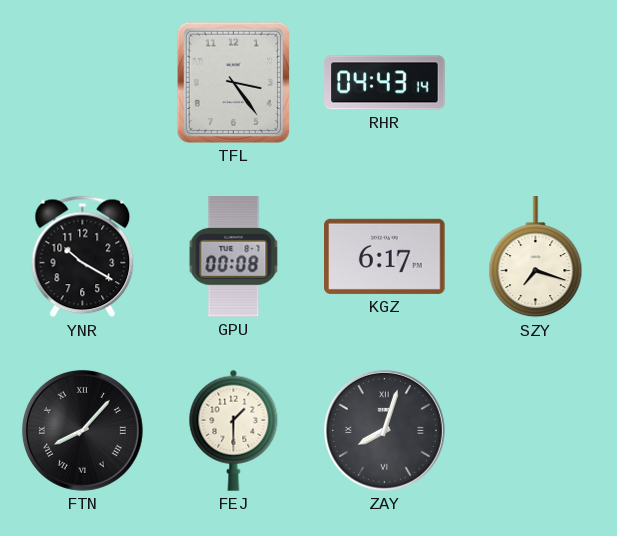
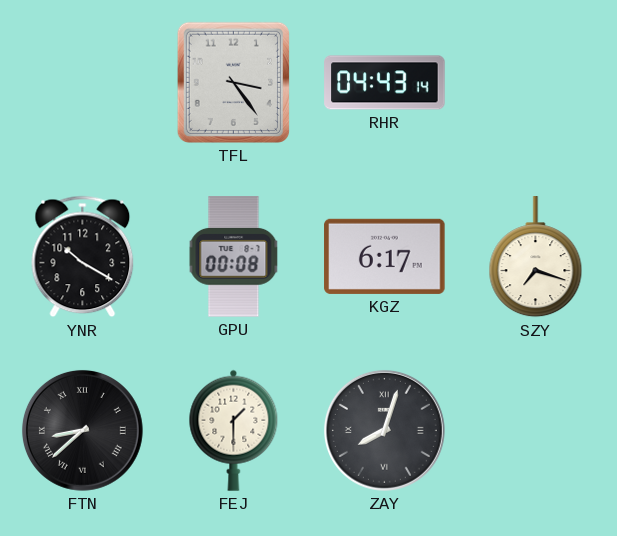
FTN: 8:07 -> 8:38
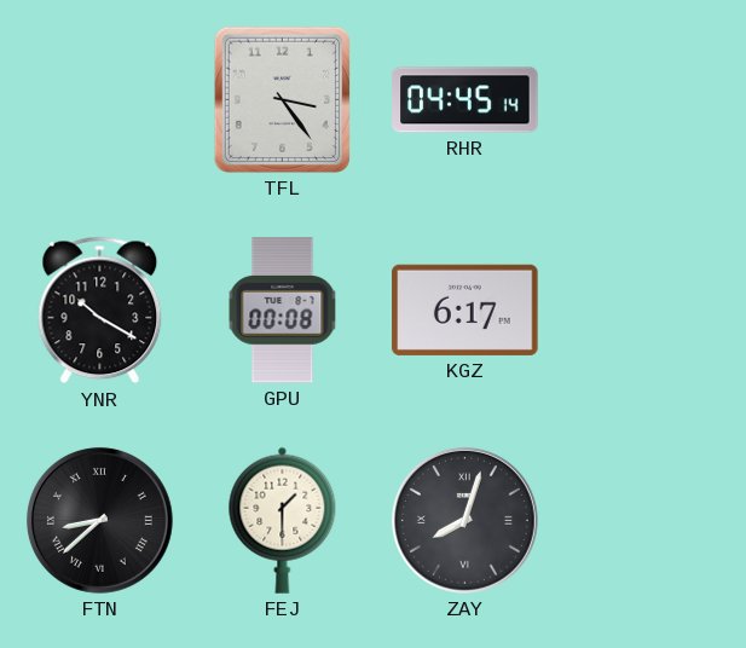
RHR: 04:43 -> 04:45
SZY: 7:18 -> none
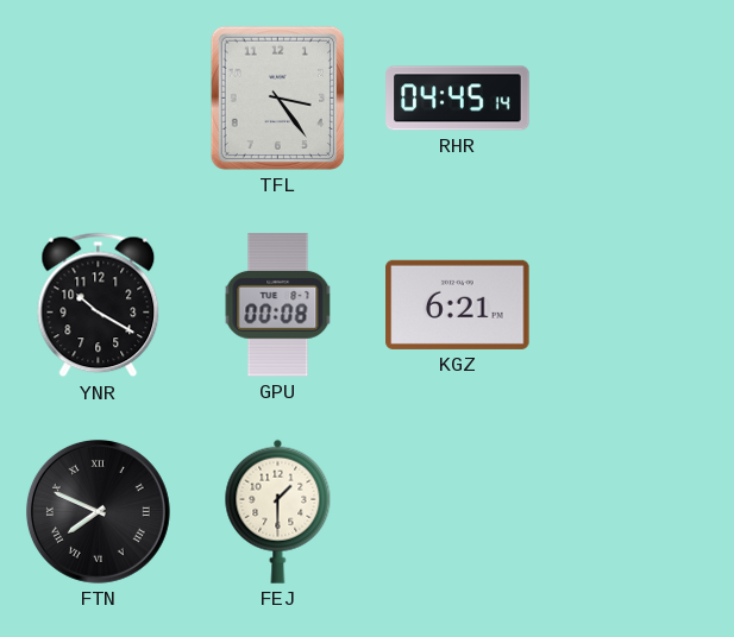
KGZ: 6:17 -> 6:21
FTN: 8:38 -> 7:49
ZAY: 8:03 -> none
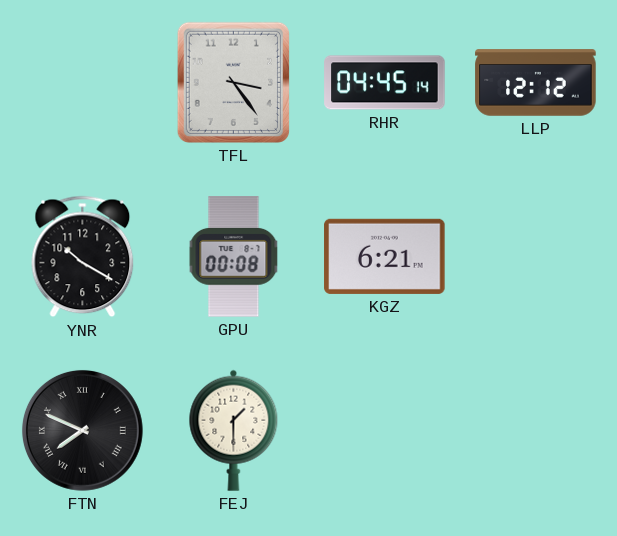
LLP: none -> 12:12
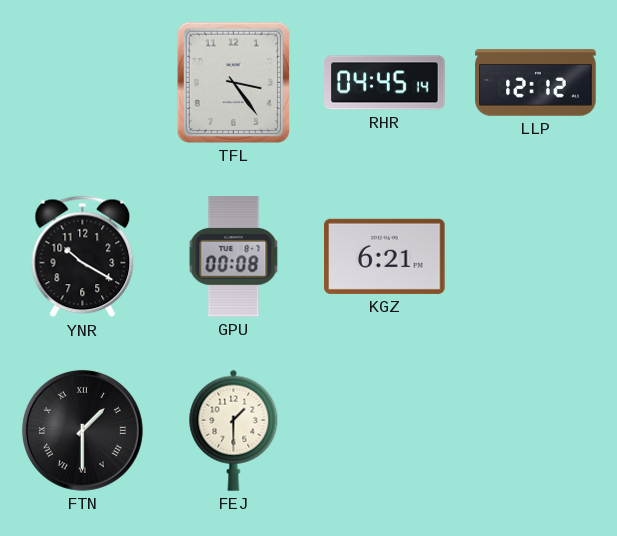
FTN: 7:49 -> 1:30
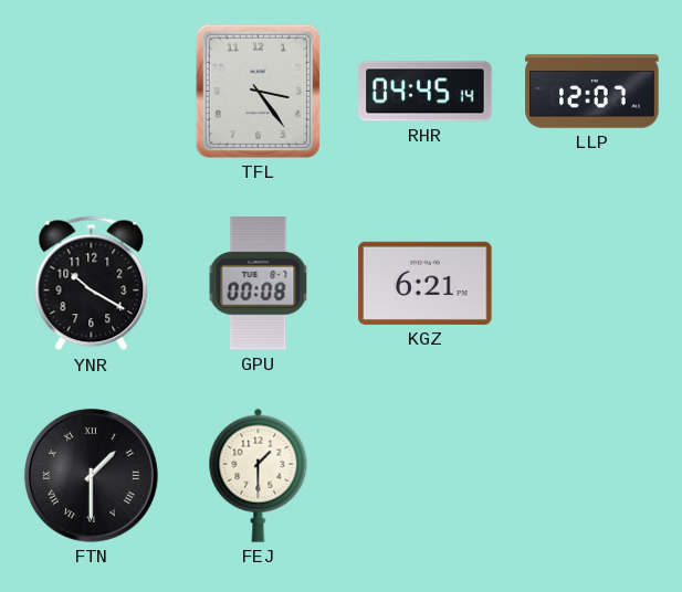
LLP: 12:12 -> 12:07
